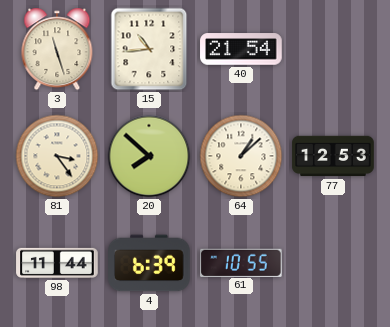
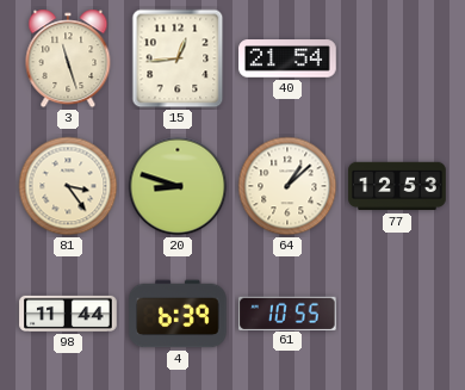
15: 10:44 -> 12:44
20: 7:52 -> 8:48
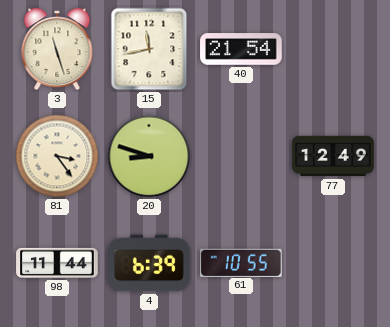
15: 12:44 -> 11:43
64: 1:08 -> none
77: 12:53 -> 12:49
